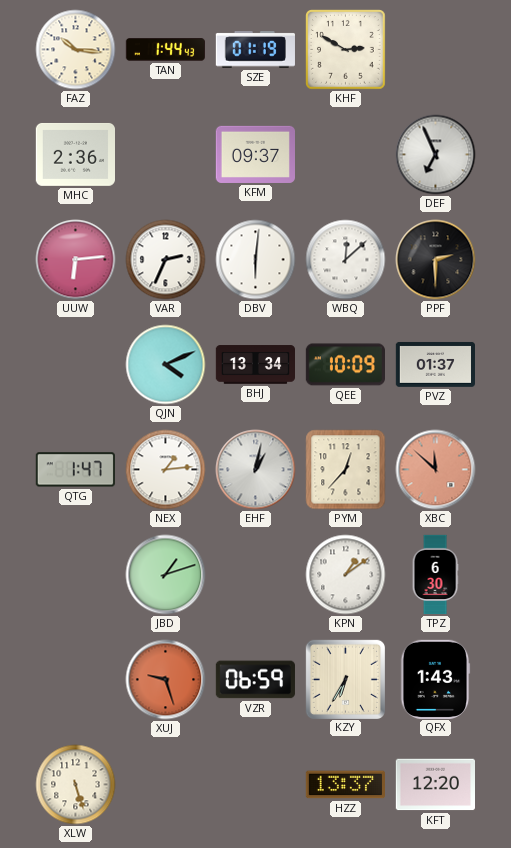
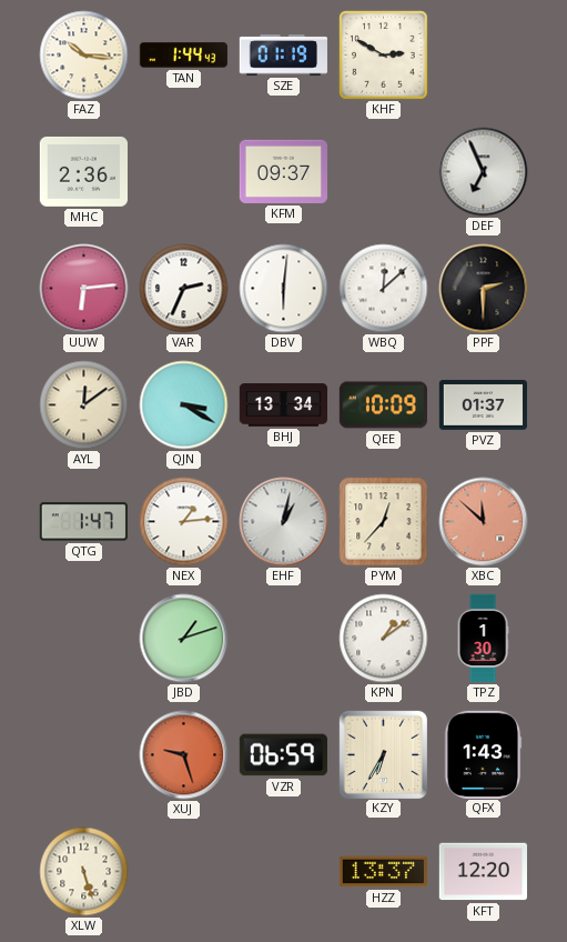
AYL: none -> 12:09
QJN: 4:11 -> 3:20
TPZ: 6:30 -> 1:30
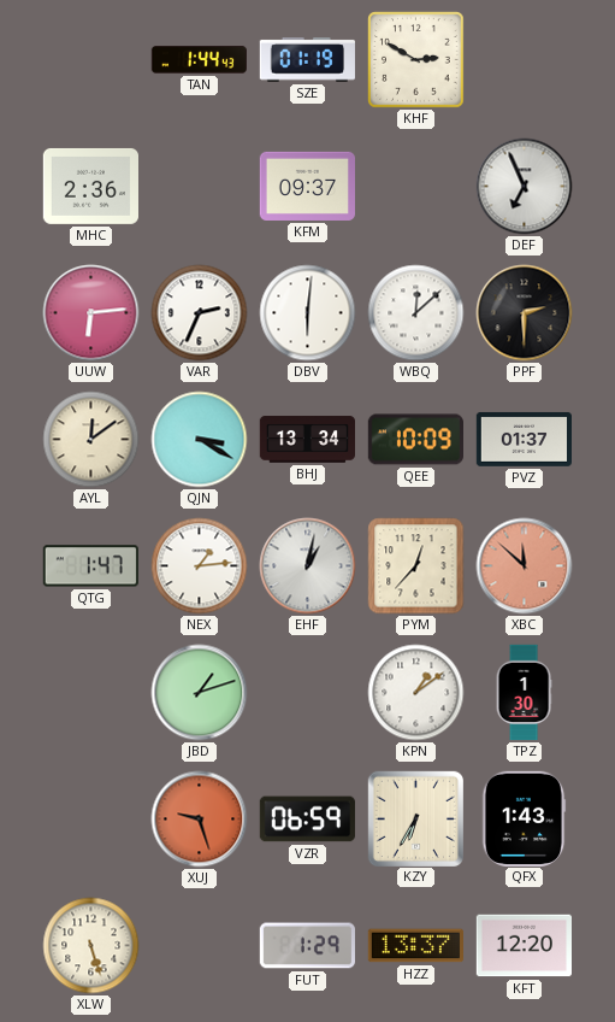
FAZ: 10:16 -> none
FUT: none -> 1:29
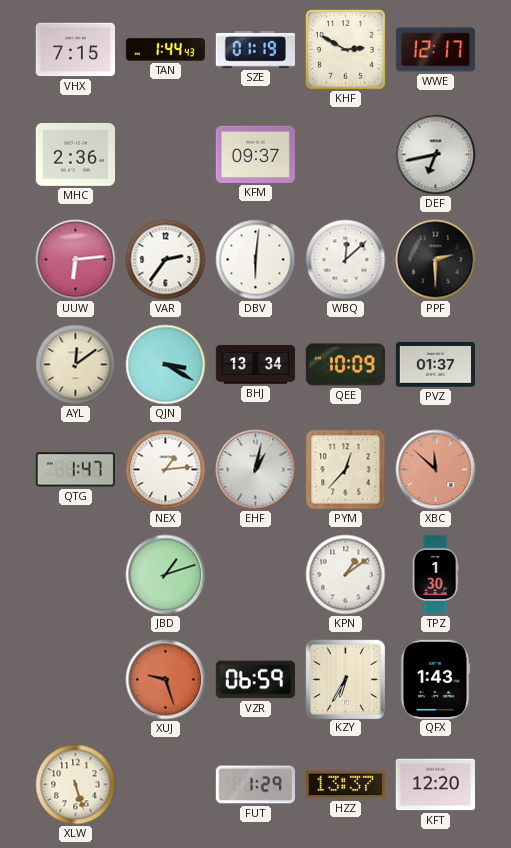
VHX: none -> 7:15
WWE: none -> 12:17
DEF: 6:56 -> 6:43
VAR: 2:34 -> 2:36
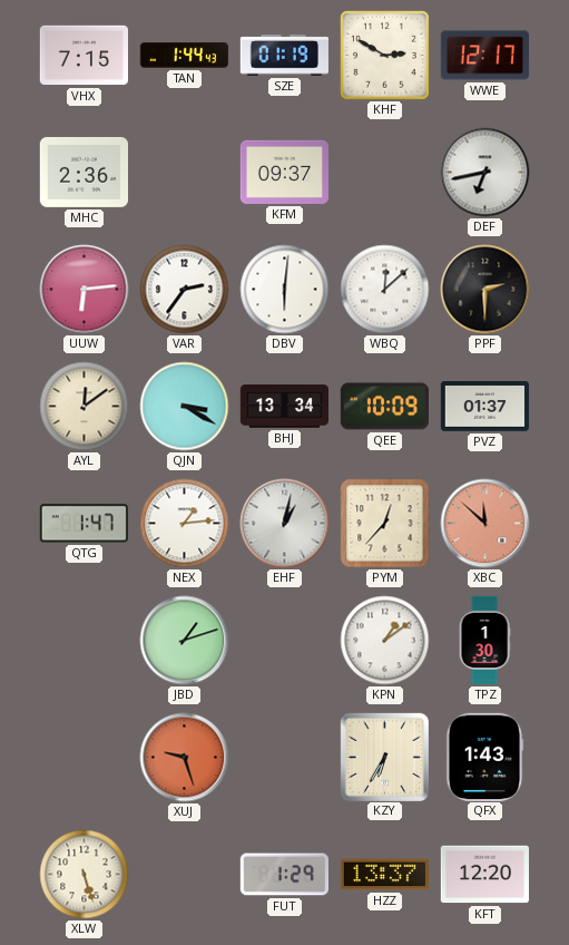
VZR: 06:59 -> none
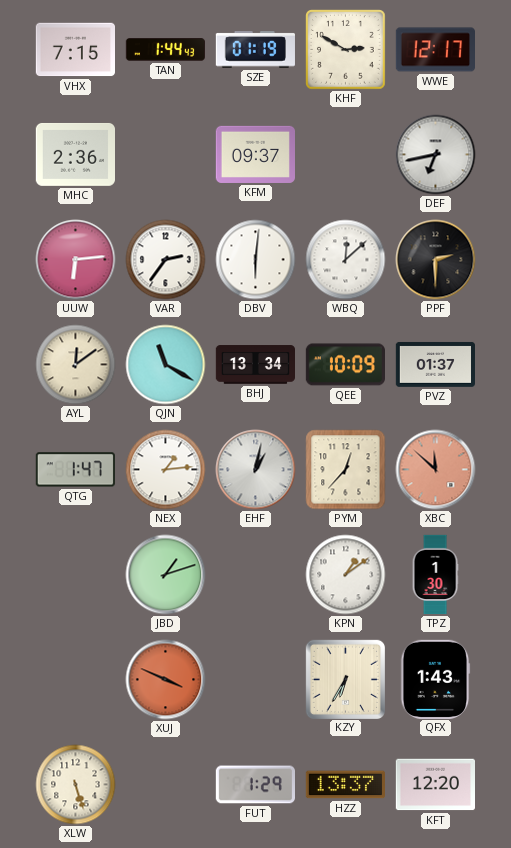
QJN: 3:20 -> 11:20
XUJ: 9:27 -> 3:49
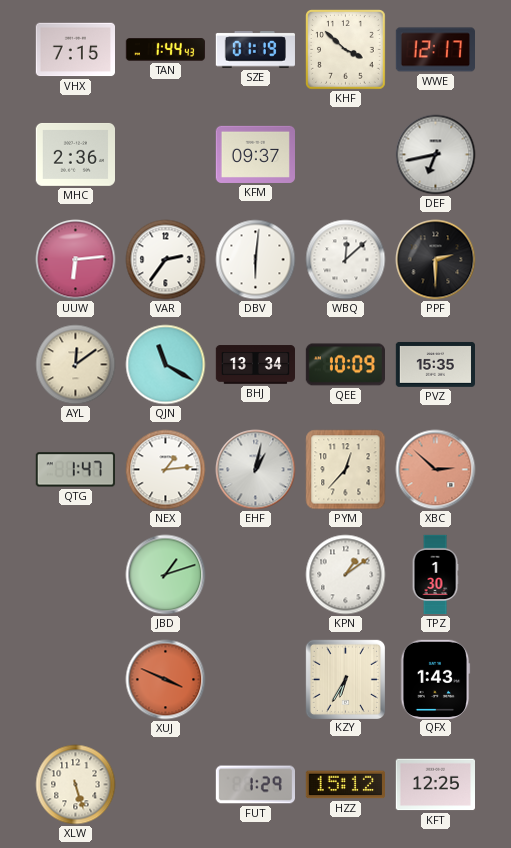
KHF: 2:50 -> 3:52
PVZ: 01:37 -> 15:35
XBC: 11:52 -> 2:52
HZZ: 13:37 -> 15:12
KFT: 12:20 -> 12:25
